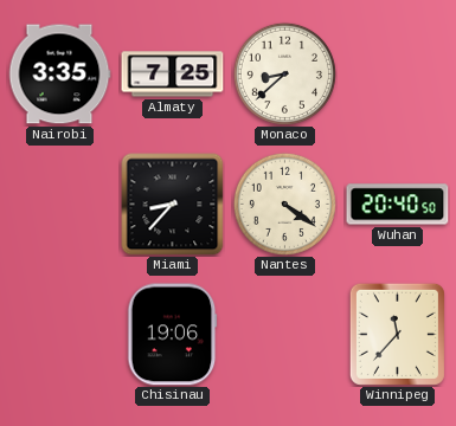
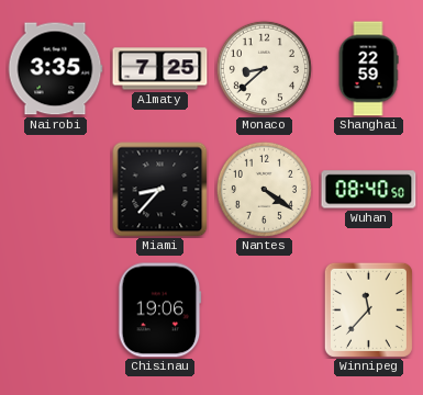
Shanghai: none -> 22:59
Wuhan: 20:40 -> 08:40
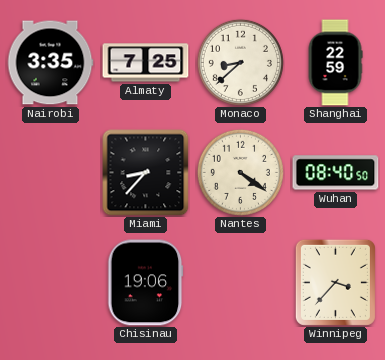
Winnipeg: 11:37 -> 3:37
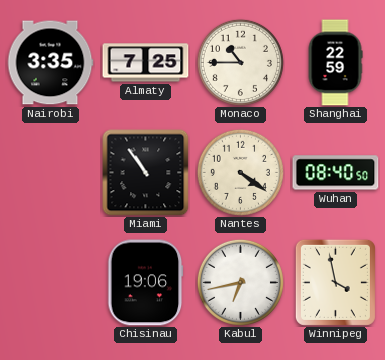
Monaco: 8:38 -> 10:45
Miami: 8:37 -> 10:54
Kabul: none -> 6:43
Winnipeg: 3:37 -> 3:58
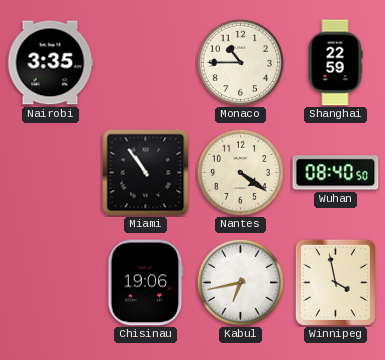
Almaty: 7:25 -> none
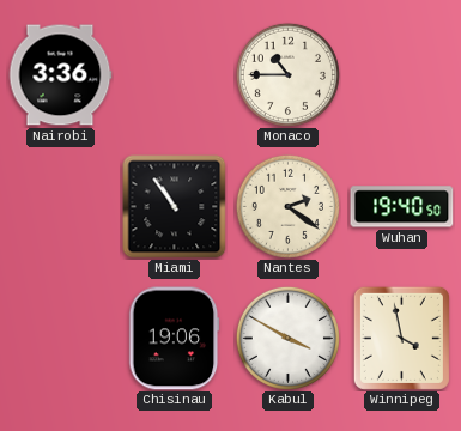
Nairobi: 3:35 -> 3:36
Shanghai: 22:59 -> none
Nantes: 4:21 -> 2:21
Wuhan: 08:40 -> 19:40
Kabul: 6:43 -> 3:50
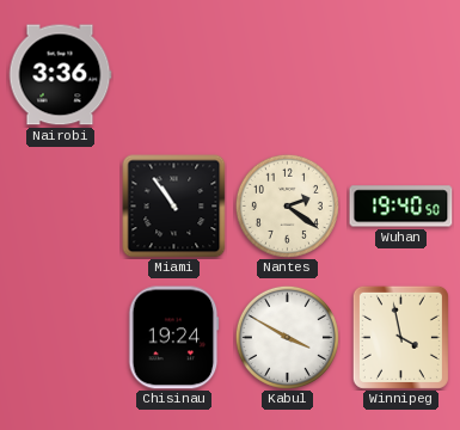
Monaco: 10:45 -> none
Chisinau: 19:06 -> 19:24
